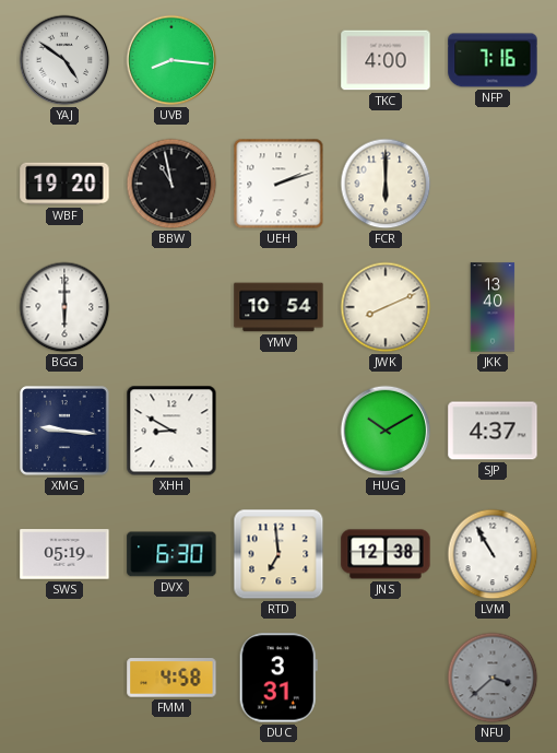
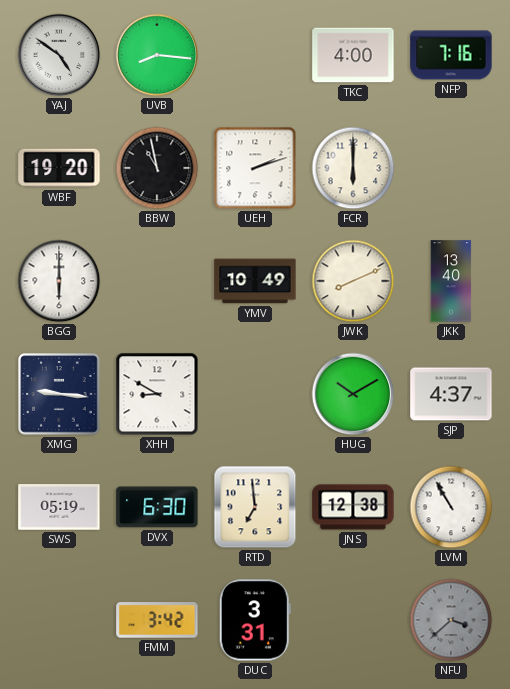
YMV: 10:54 -> 10:49
FMM: 4:58 -> 3:42
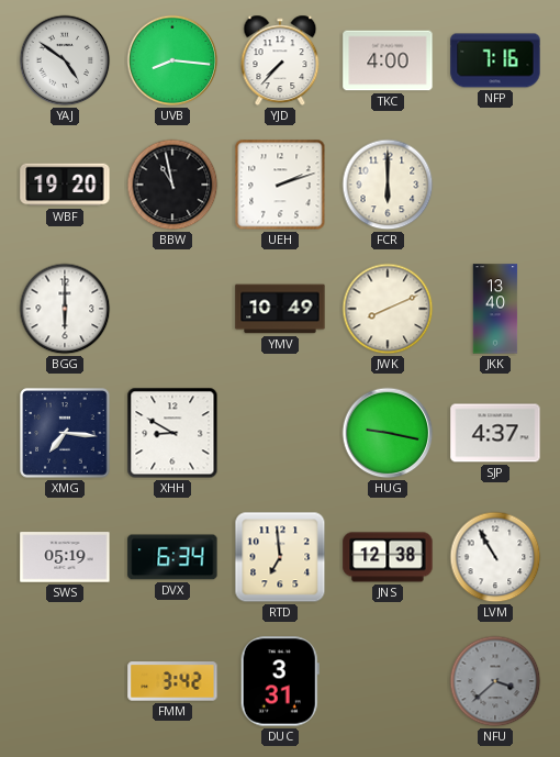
YJD: none -> 7:37
XMG: 9:16 -> 7:16
HUG: 10:10 -> 9:17
DVX: 6:30 -> 6:34
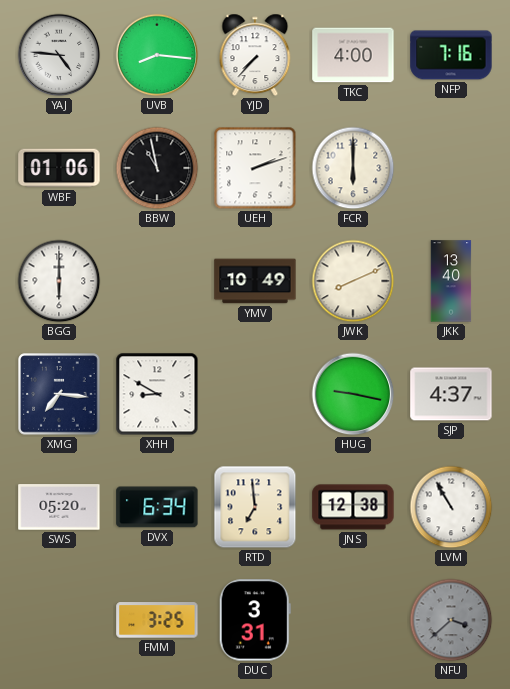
YAJ: 4:51 -> 4:46
WBF: 19:20 -> 01:06
SWS: 05:19 -> 05:20
FMM: 3:42 -> 3:25
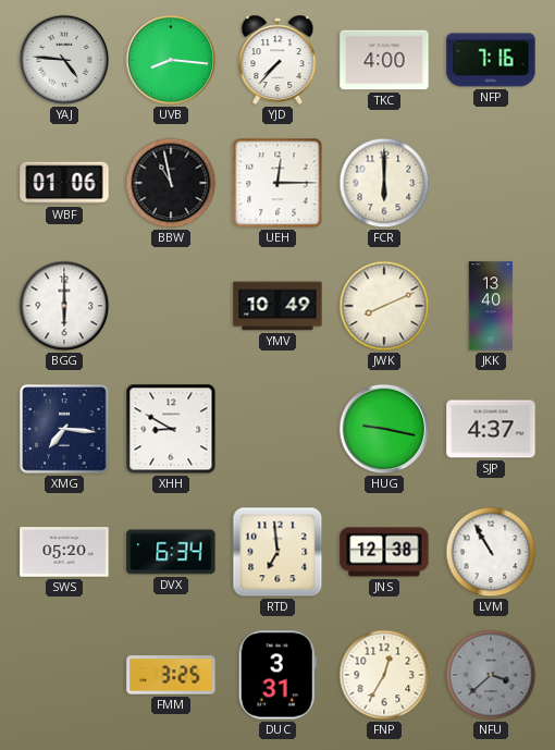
UEH: 2:12 -> 12:15
FNP: none -> 12:35
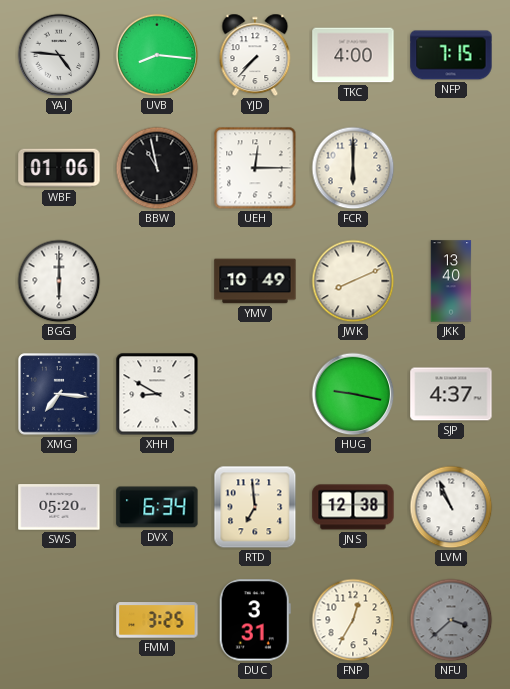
NFP: 7:16 -> 7:15
LVM: 10:55 -> 10:56
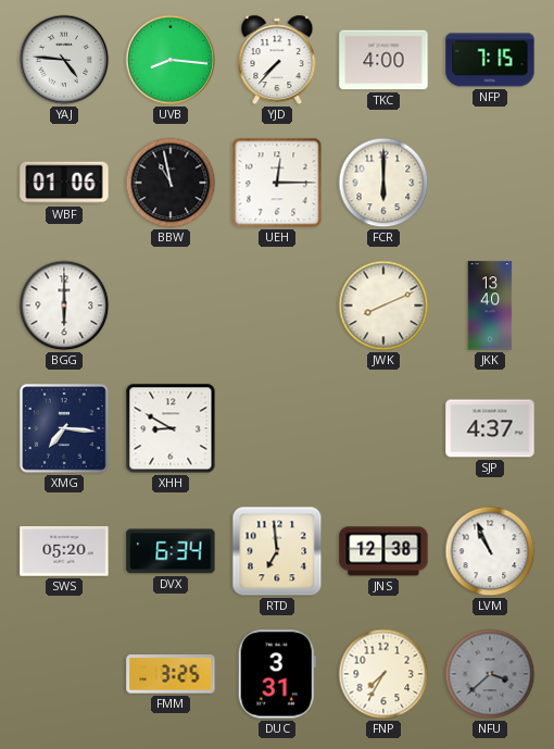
YMV: 10:49 -> none
HUG: 9:17 -> none
FNP: 12:35 -> 7:35
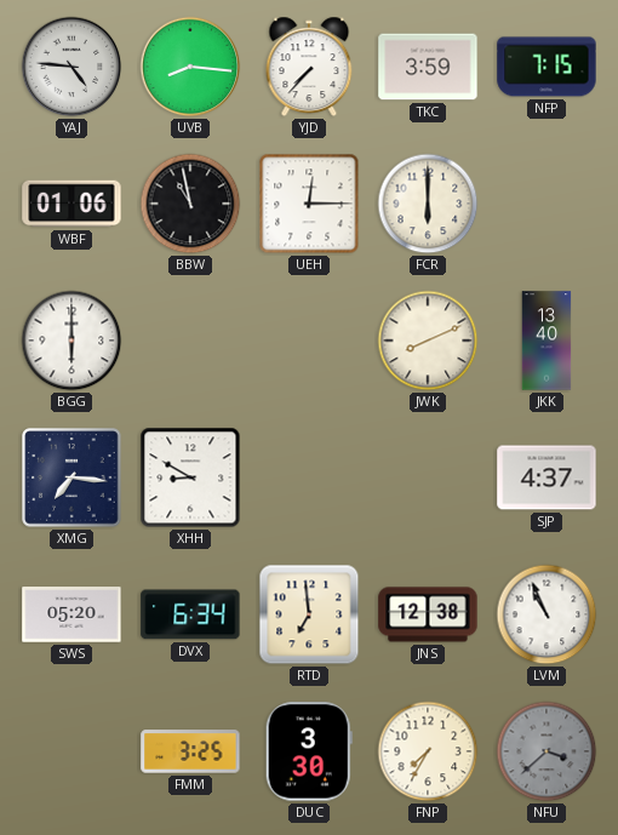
TKC: 4:00 -> 3:59
DUC: 3:31 -> 3:30
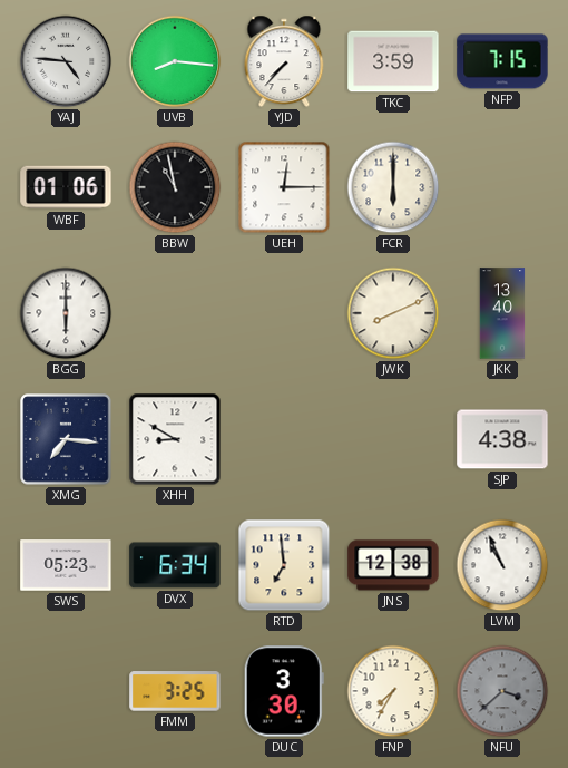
SJP: 4:37 -> 4:38
SWS: 05:20 -> 05:23
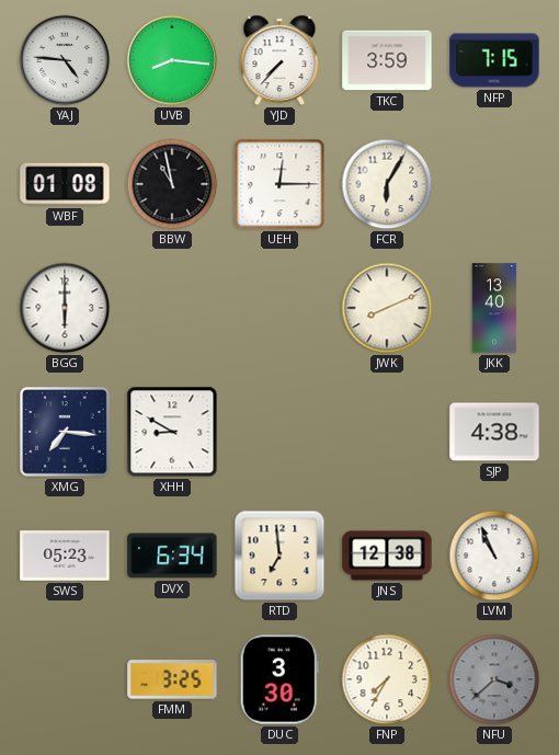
WBF: 01:06 -> 01:08
FCR: 6:00 -> 6:05
